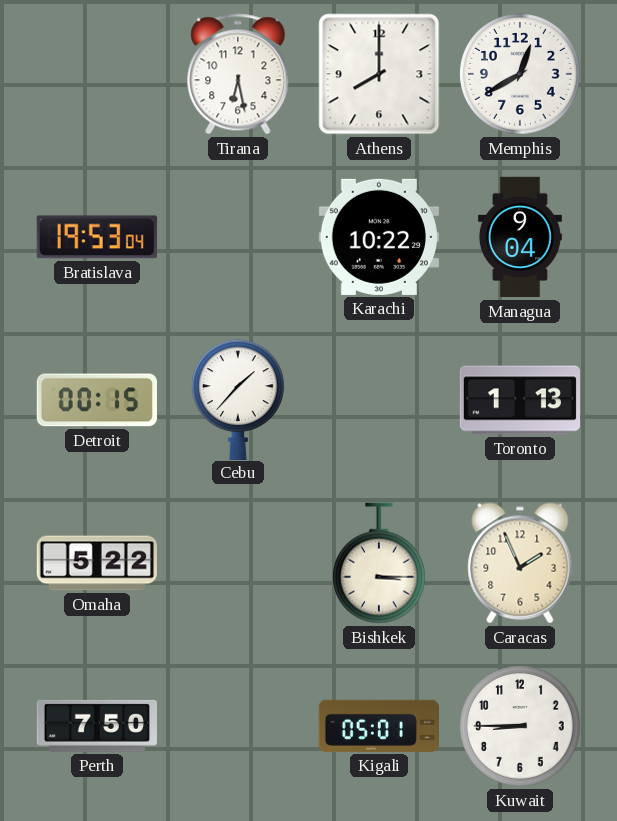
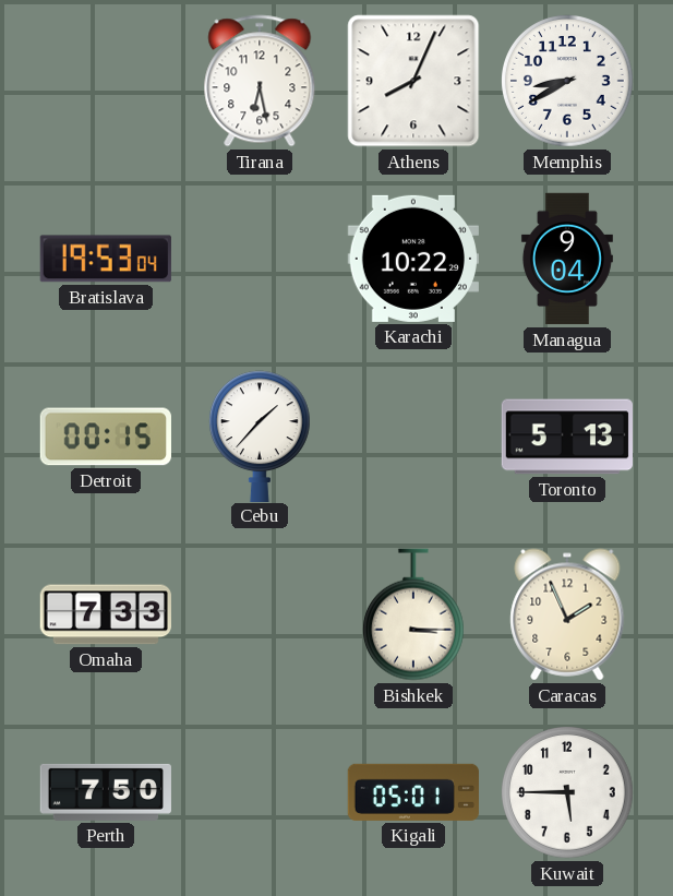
Athens: 8:00 -> 8:04
Memphis: 12:40 -> 8:40
Toronto: 1:13 -> 5:13
Omaha: 5:22 -> 7:33
Kuwait: 8:45 -> 5:45
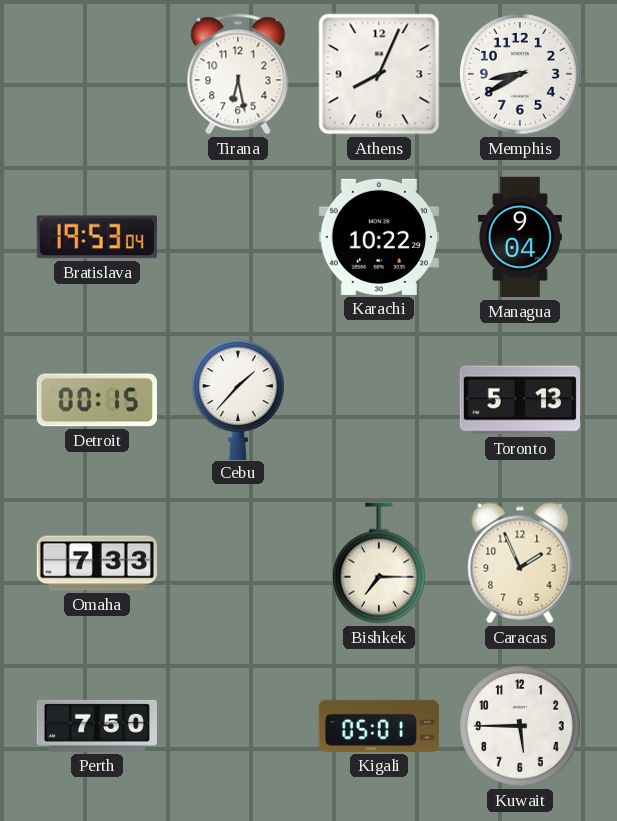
Bishkek: 3:15 -> 7:15
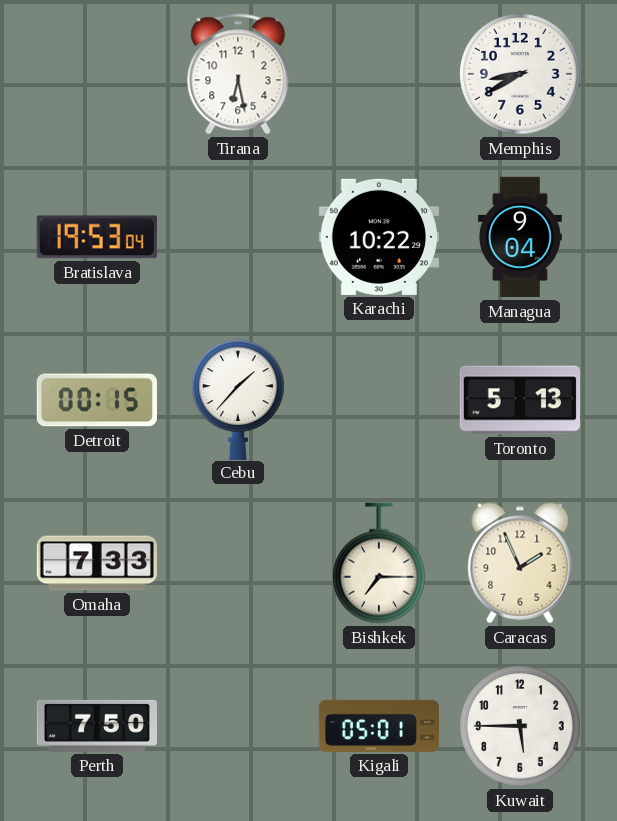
Athens: 8:04 -> none
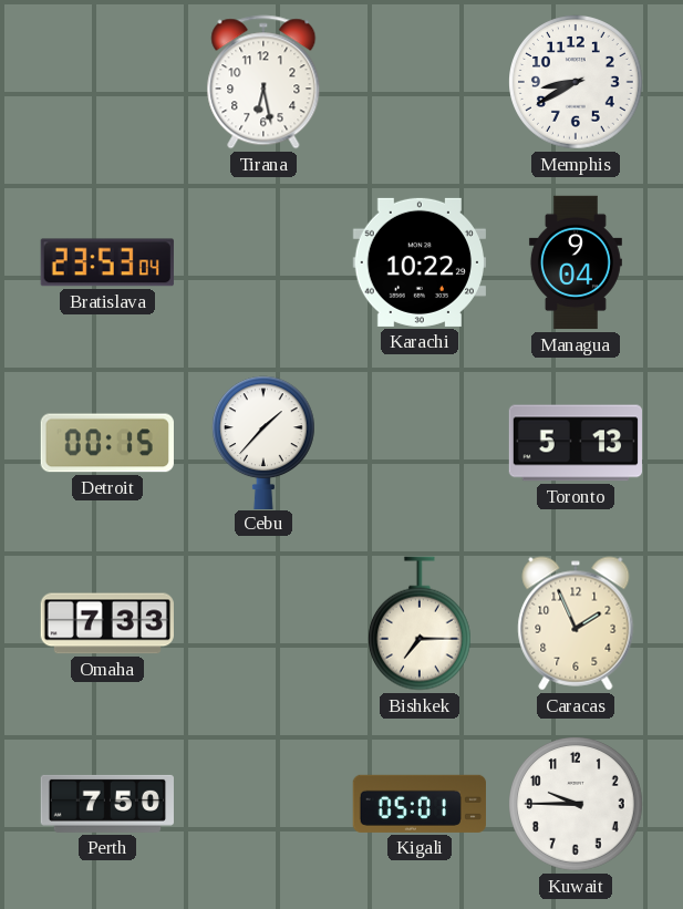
Bratislava: 19:53 -> 23:53
Kuwait: 5:45 -> 9:45
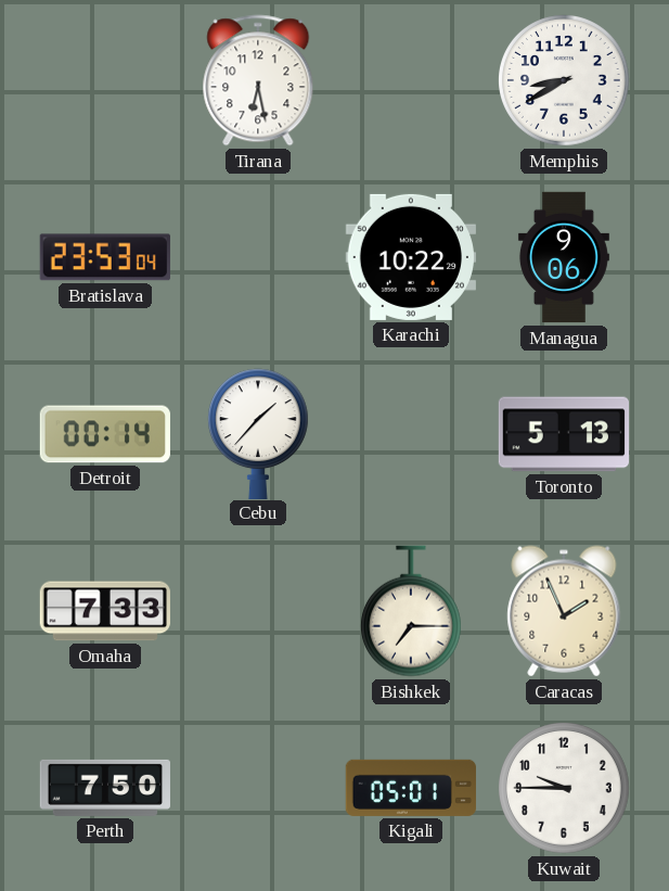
Managua: 9:04 -> 9:06
Detroit: 00:15 -> 00:14
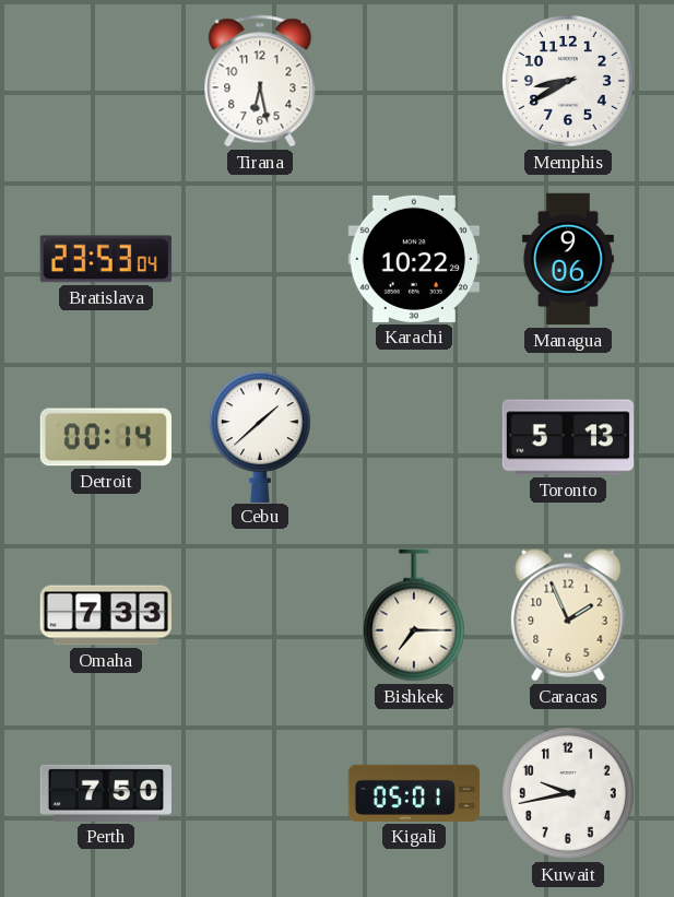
Cebu: 1:37 -> 1:38
Kuwait: 9:45 -> 9:43
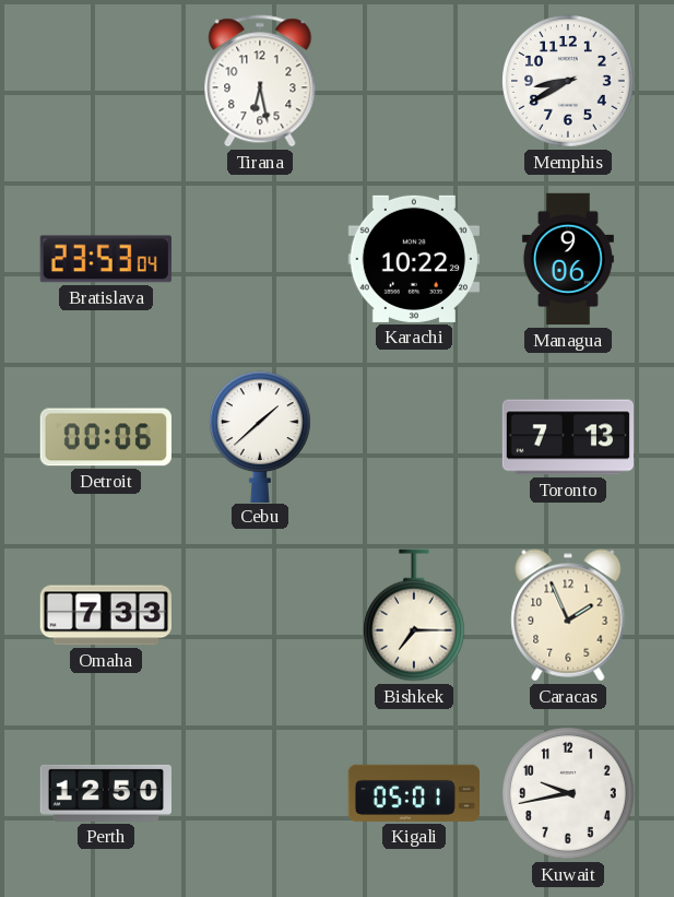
Detroit: 00:14 -> 00:06
Toronto: 5:13 -> 7:13
Perth: 7:50 -> 12:50
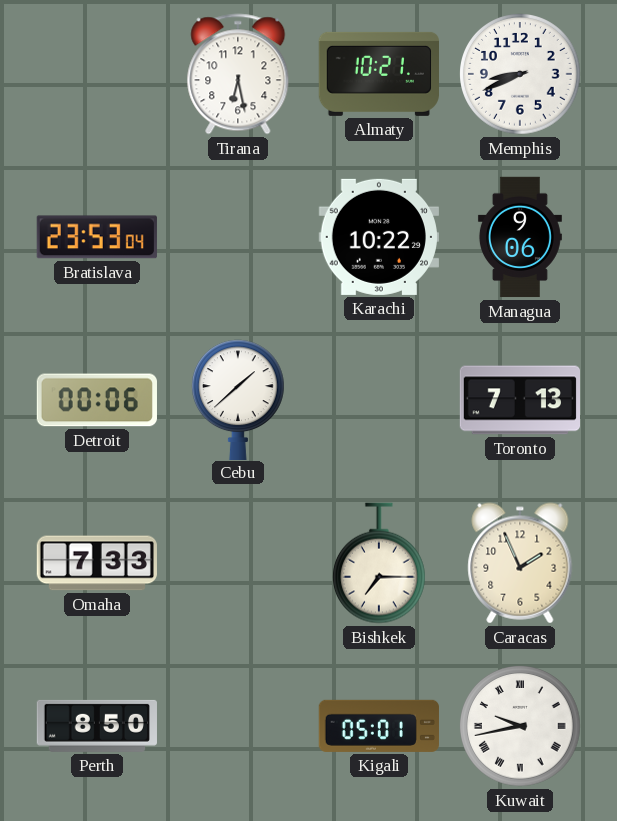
Almaty: none -> 10:21
Memphis: 8:40 -> 8:41
Perth: 12:50 -> 8:50
Kuwait numerals: Arabic -> Roman
